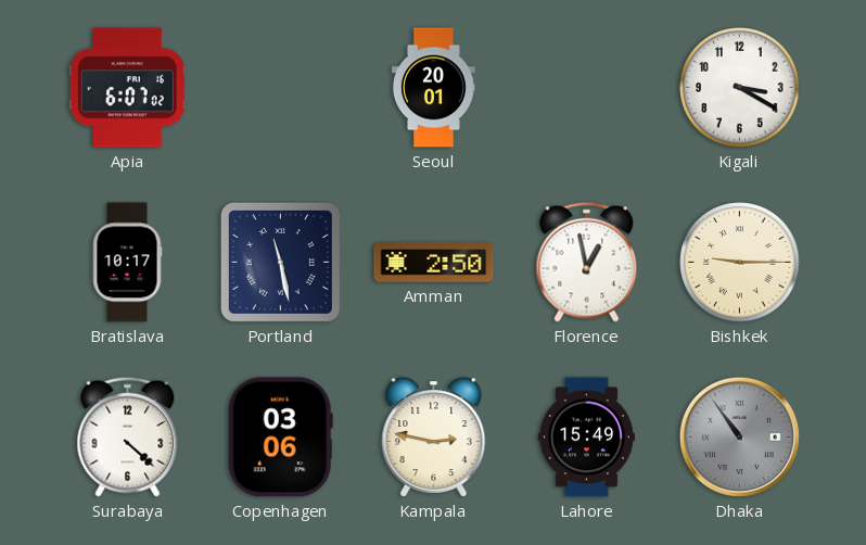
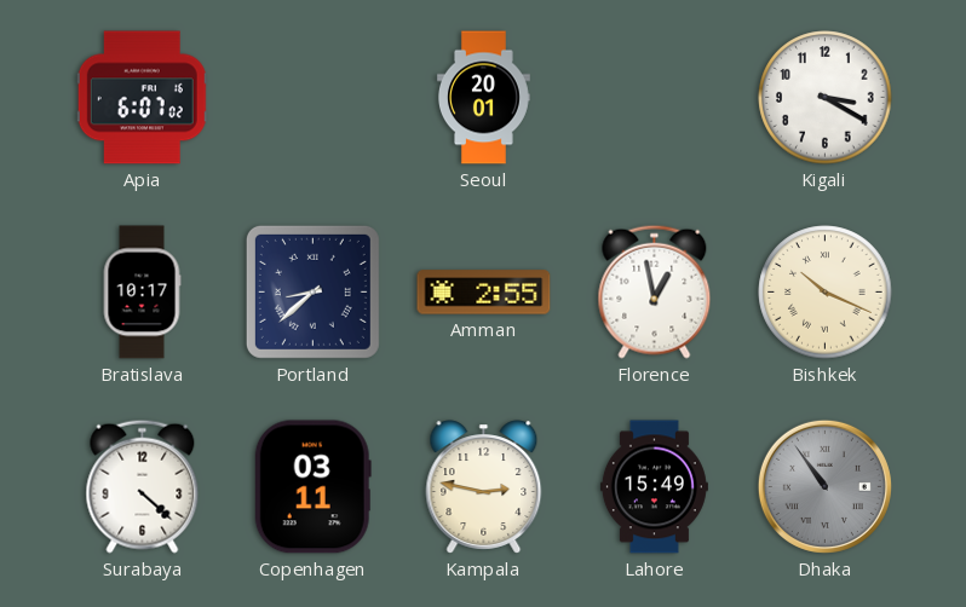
Portland: 11:28 -> 8:38
Amman: 2:50 -> 2:55
Bishkek: 9:15 -> 10:19
Copenhagen: 03:06 -> 03:11
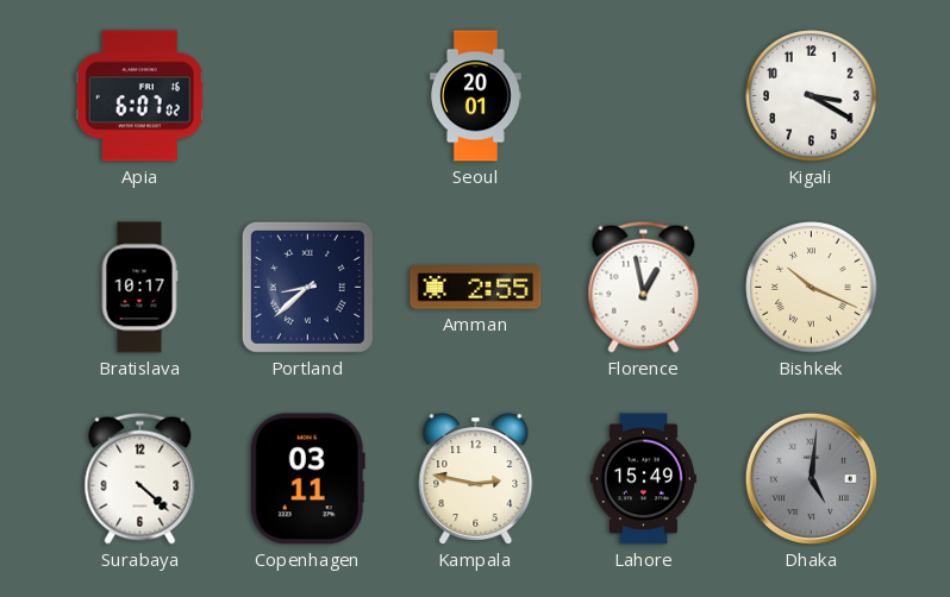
Dhaka: 10:54 -> 5:01
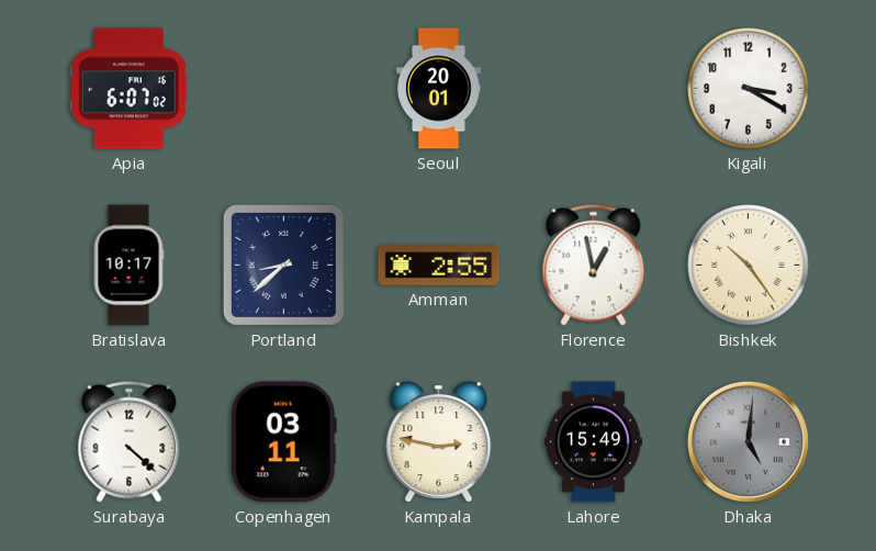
Bishkek: 10:19 -> 10:24
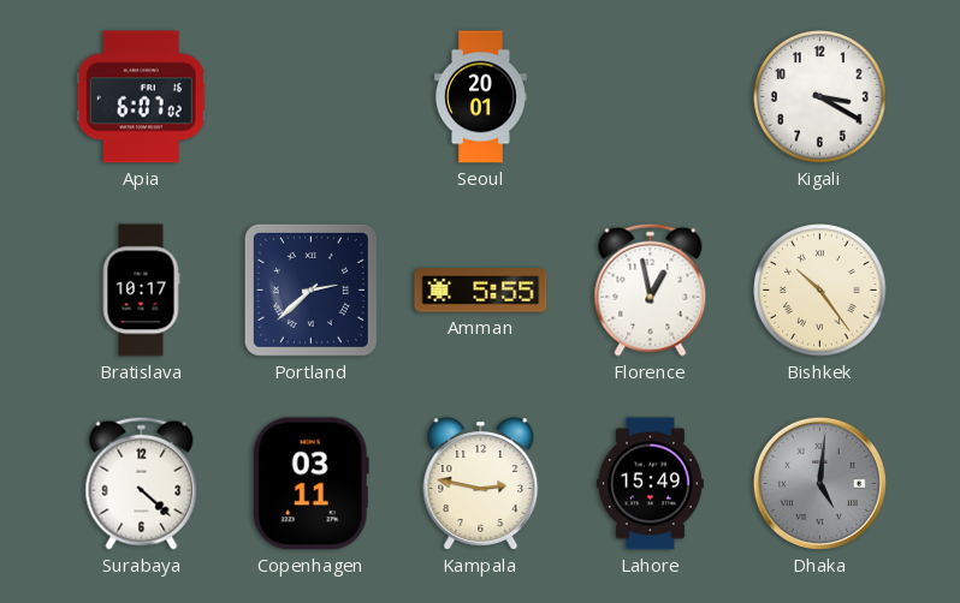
Portland: 8:38 -> 2:38
Amman: 2:55 -> 5:55
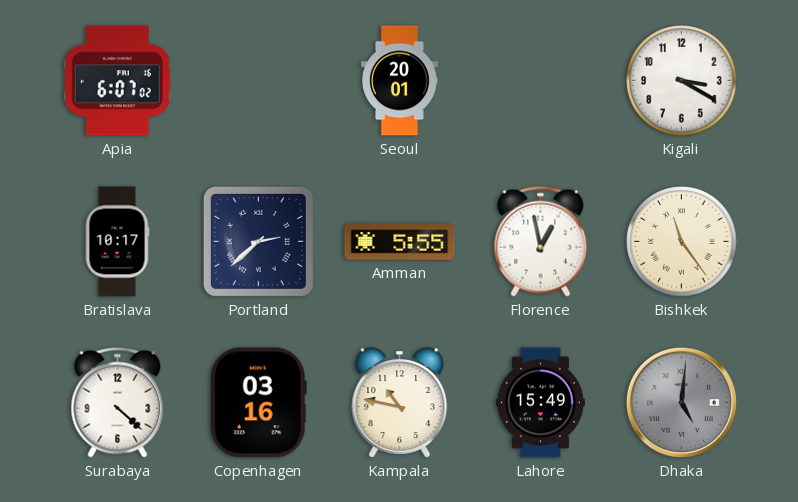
Bishkek: 10:24 -> 11:24
Copenhagen: 03:11 -> 03:16
Kampala: 2:47 -> 10:47
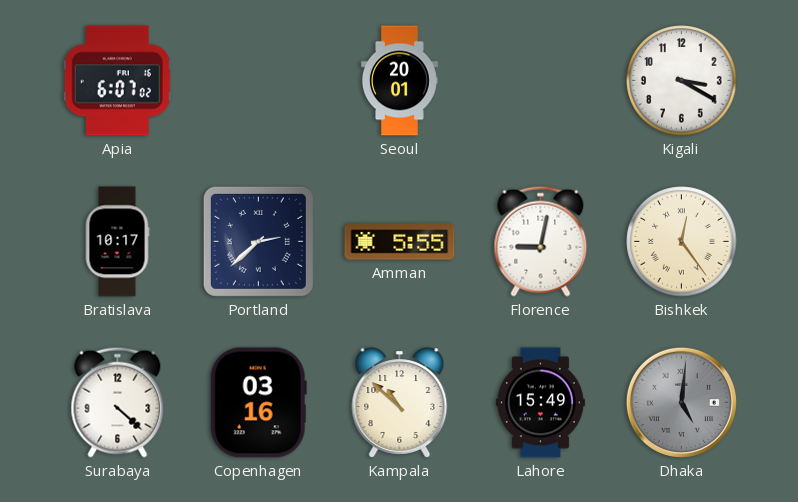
Florence: 12:58 -> 9:02
Bishkek: 11:24 -> 12:24
Kampala: 10:47 -> 10:52
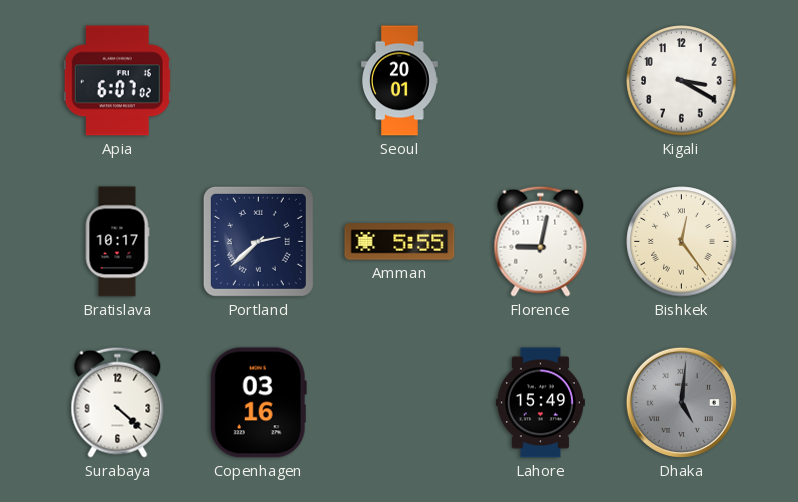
Kampala: 10:52 -> none
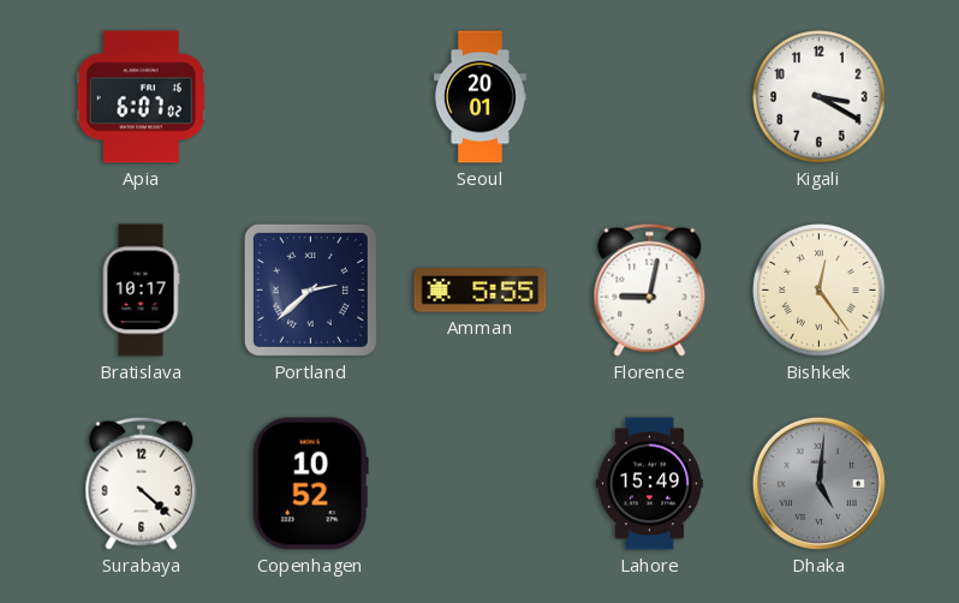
Copenhagen: 03:16 -> 10:52
